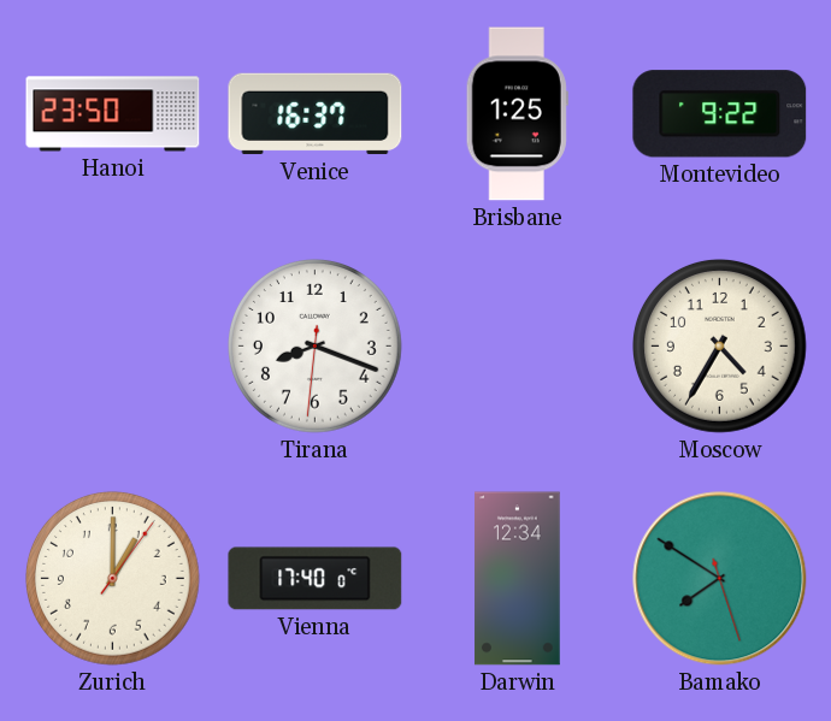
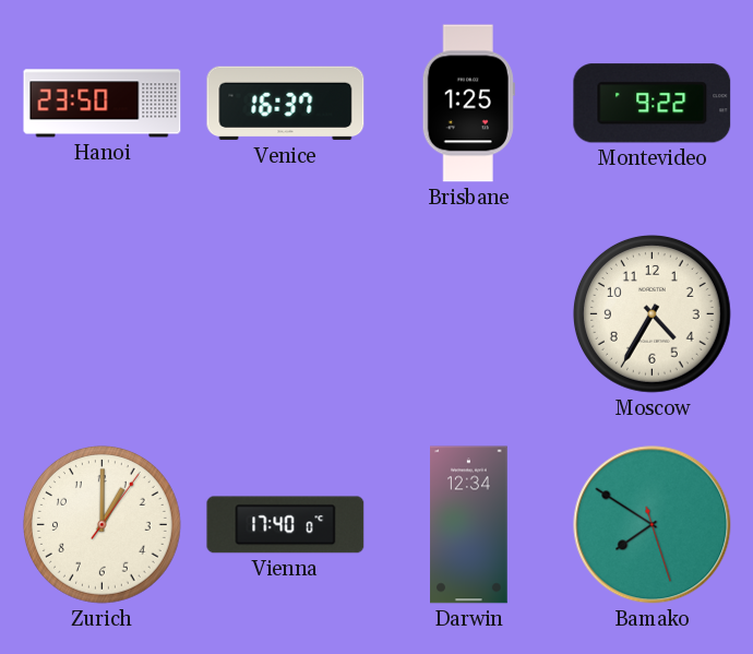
Tirana: 8:18 -> none
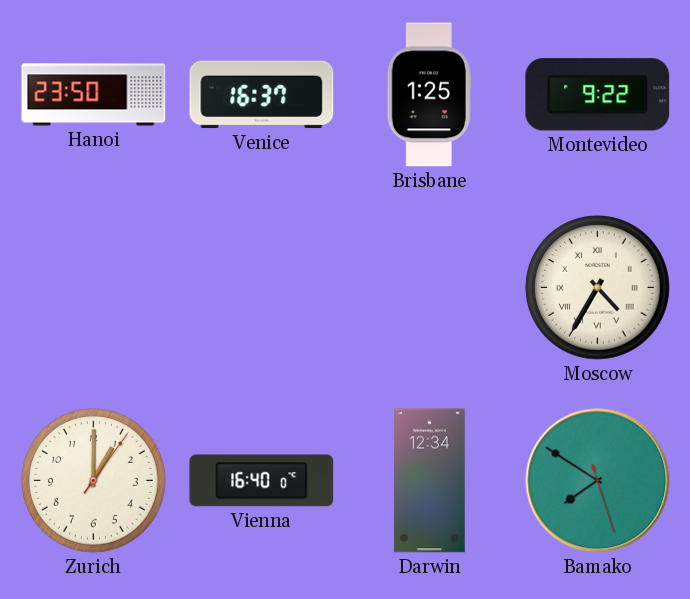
Moscow numerals: Arabic -> Roman
Vienna: 17:40 -> 16:40
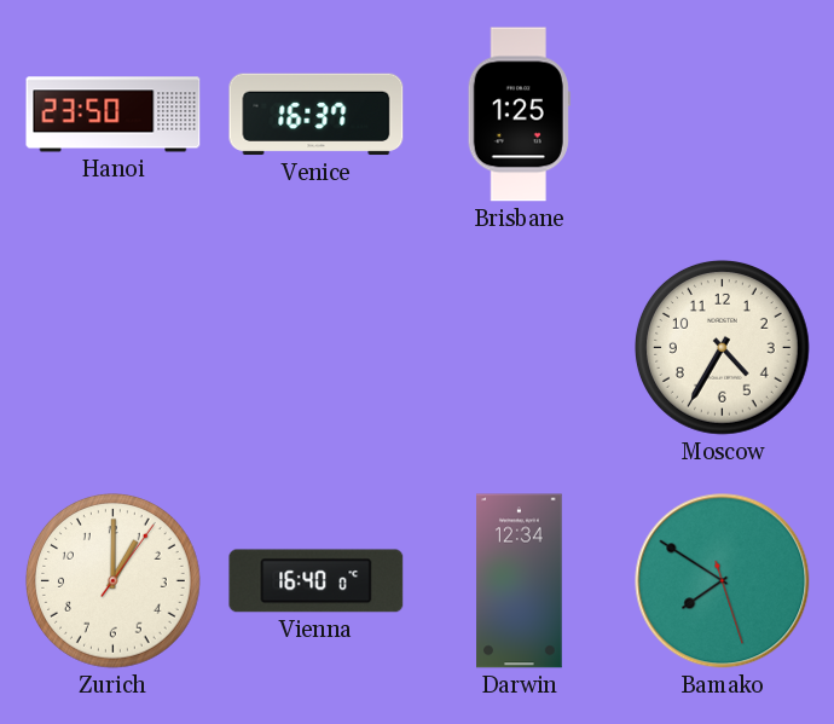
Montevideo: 9:22 -> none
Moscow numerals: Roman -> Arabic
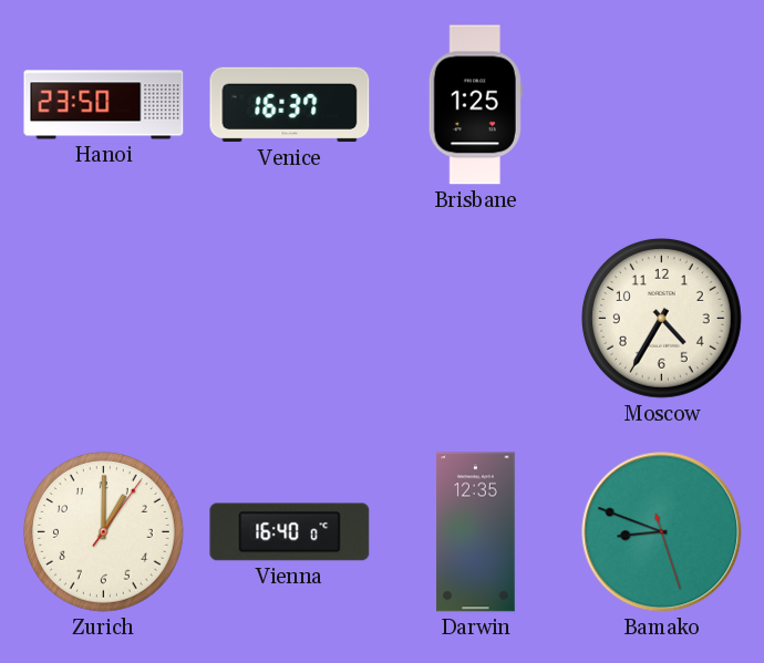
Darwin: 12:34 -> 12:35
Bamako: 7:50 -> 8:48
